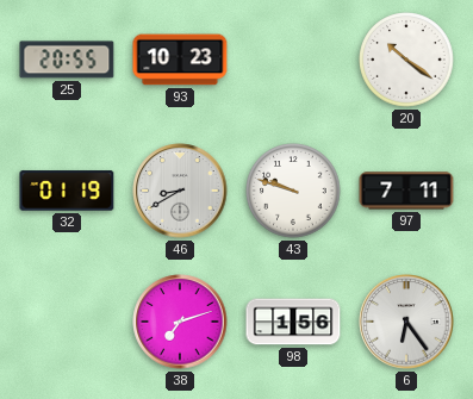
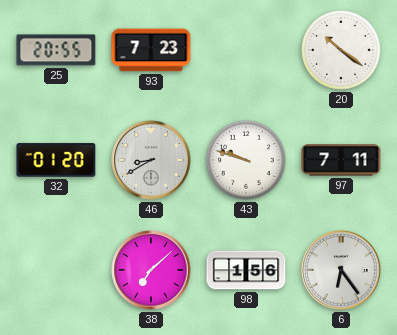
93: 10:23 -> 7:23
32: 01:19 -> 01:20
38: 7:12 -> 7:08
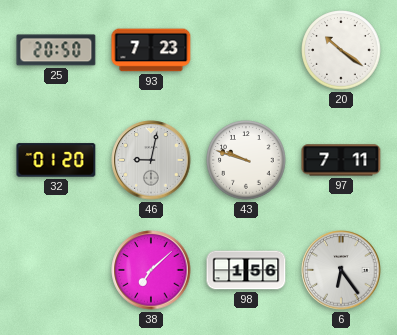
25: 20:55 -> 20:50
46: 8:40 -> 9:02
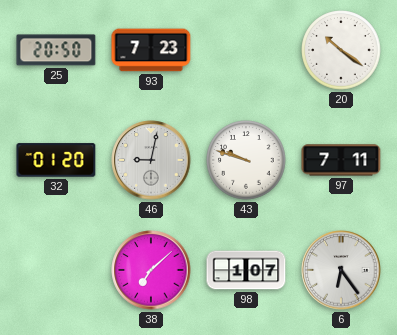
98: 1:56 -> 1:07
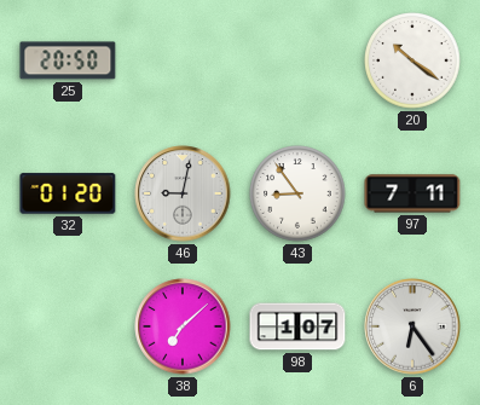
93: 7:23 -> none
43: 9:48 -> 8:54
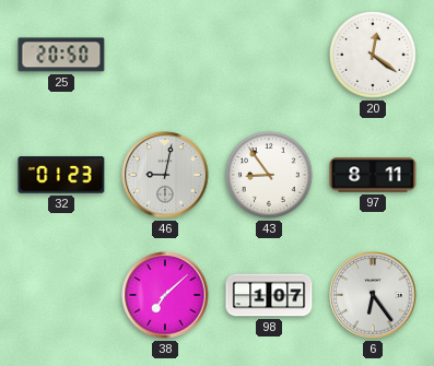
20: 10:21 -> 12:21
32: 01:20 -> 01:23
97: 7:11 -> 8:11
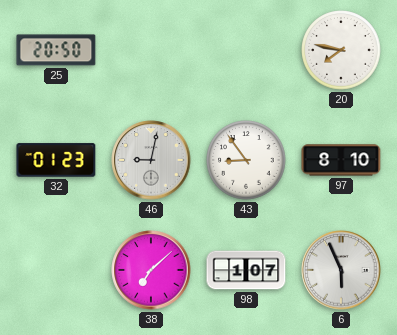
20: 12:21 -> 7:47
97: 8:11 -> 8:10
6: 6:24 -> 5:56
